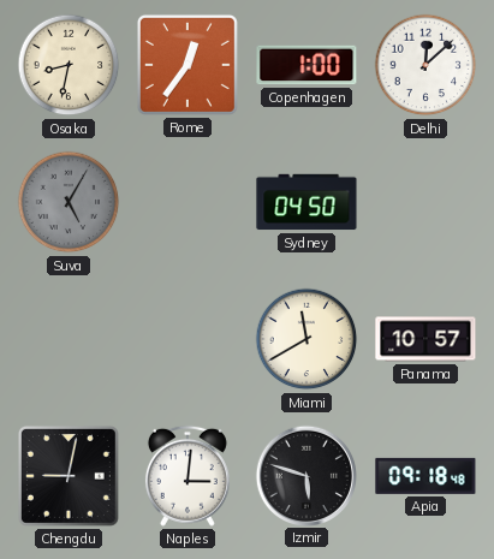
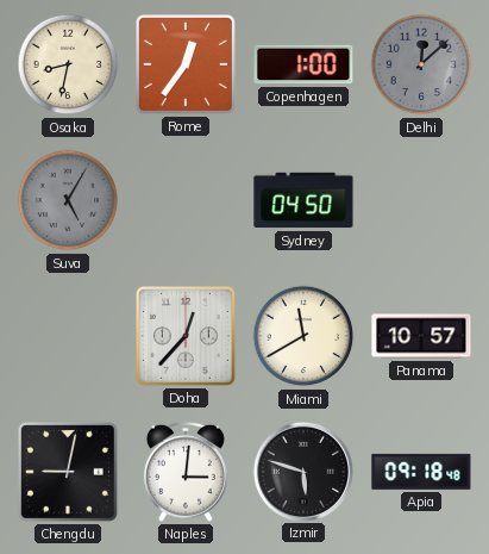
Delhi dial: white -> grey
Doha: none -> 12:37
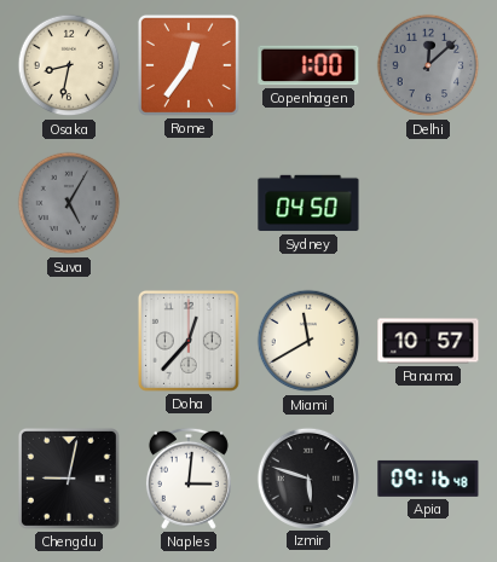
Apia: 09:18 -> 09:16
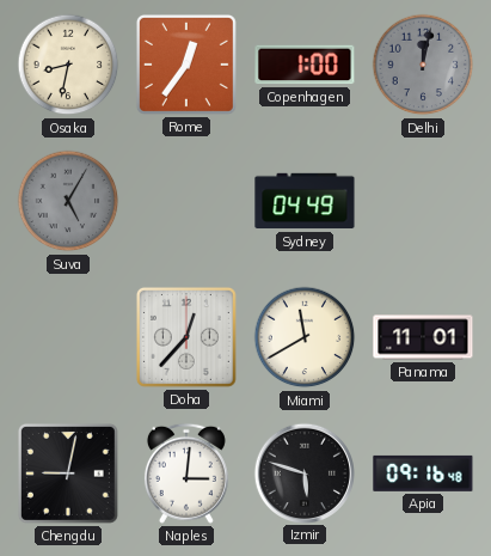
Delhi: 12:08 -> 12:02
Sydney: 04:50 -> 04:49
Panama: 10:57 -> 11:01
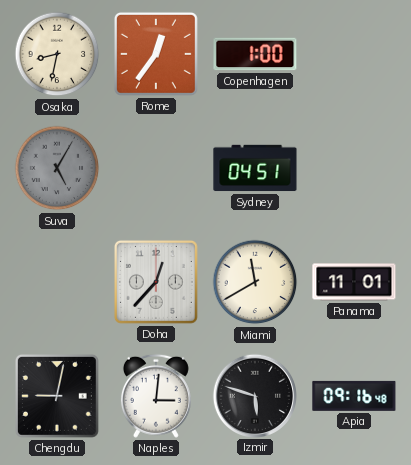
Delhi: 12:02 -> none
Sydney: 04:49 -> 04:51
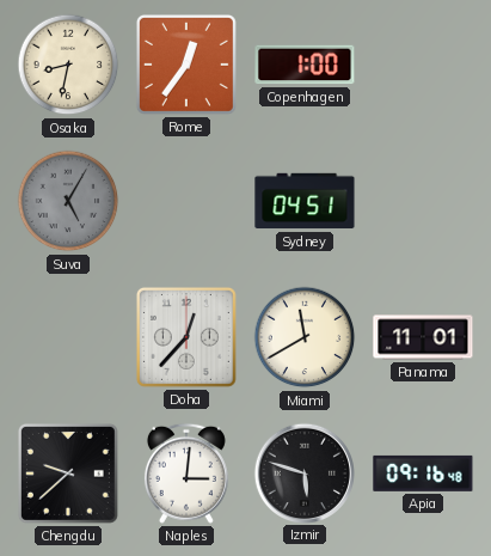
Chengdu: 9:02 -> 9:38
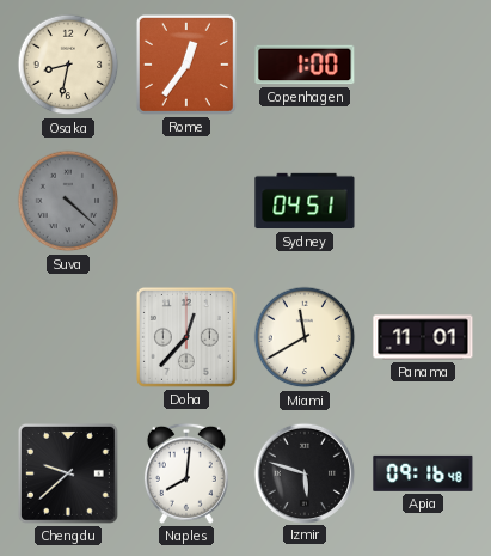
Suva: 5:05 -> 4:22
Naples: 3:01 -> 8:01
